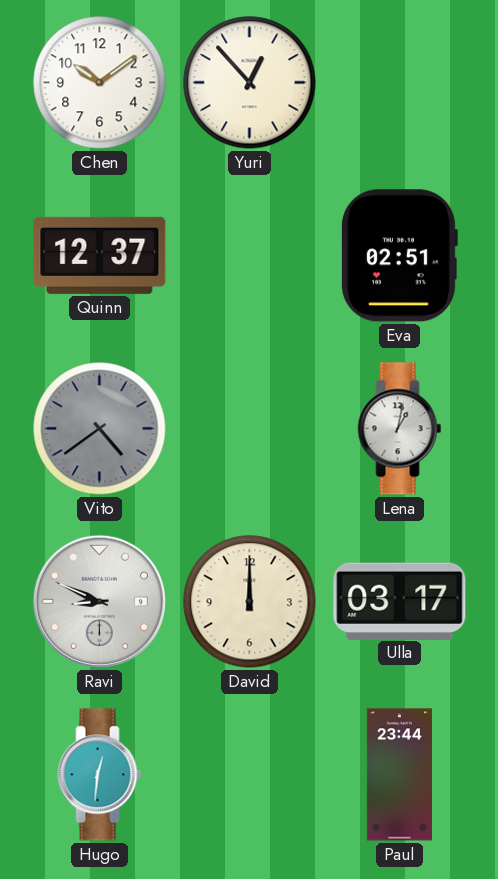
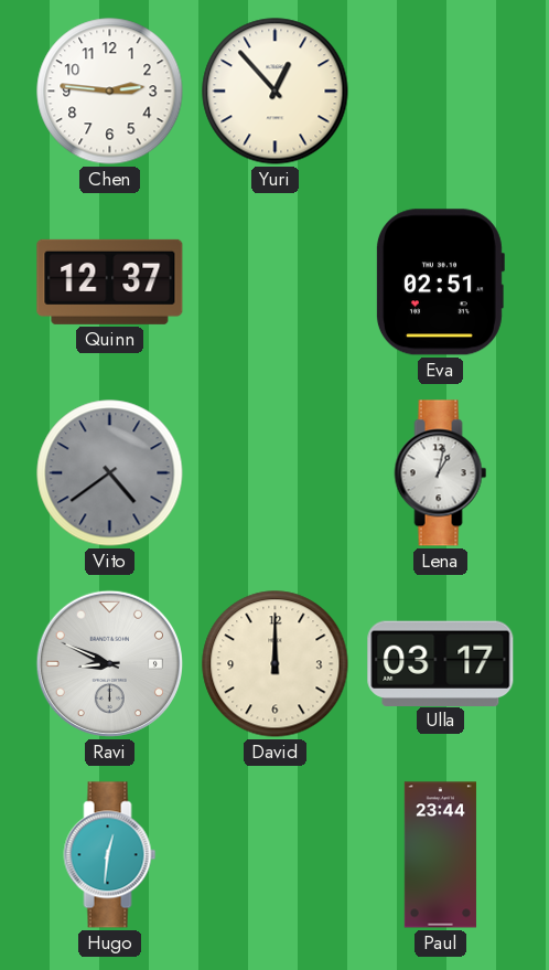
Chen: 10:09 -> 2:46
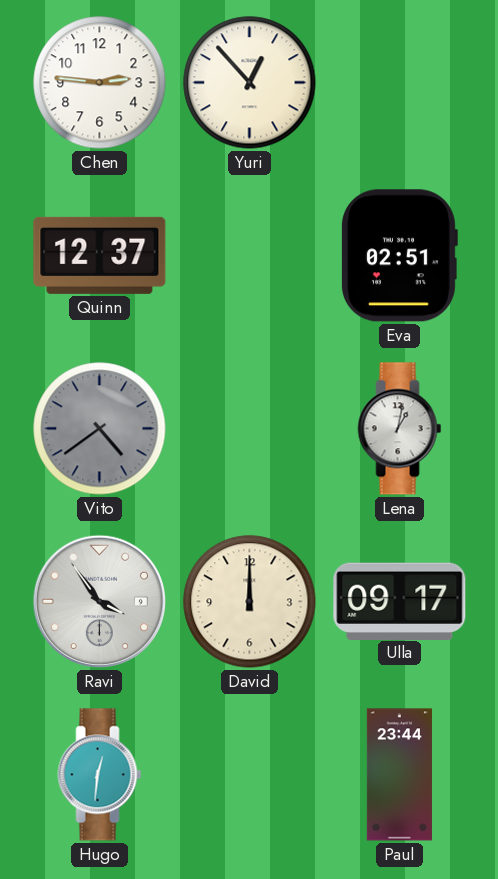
Ravi: 8:49 -> 3:54
Ulla: 03:17 -> 09:17
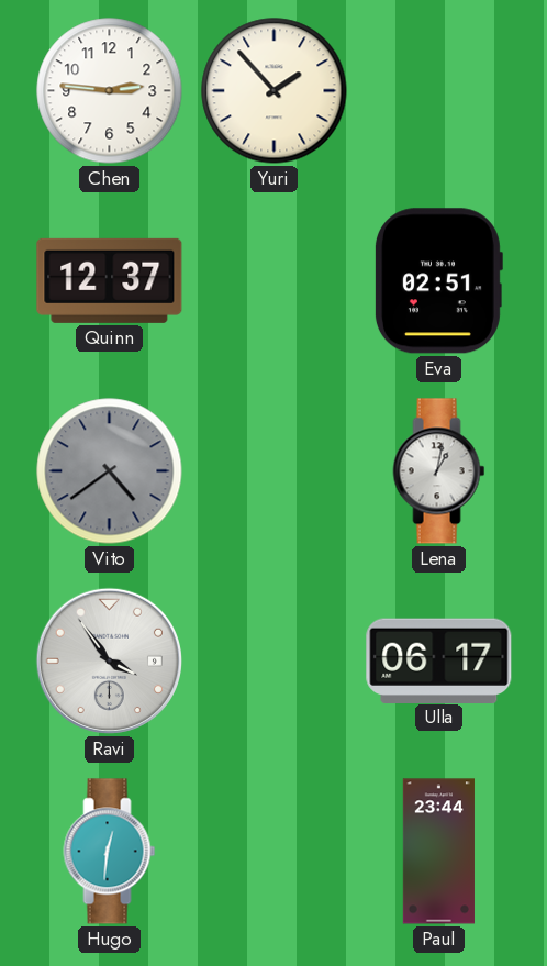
Yuri: 12:53 -> 1:53
David: 12:00 -> none
Ulla: 09:17 -> 06:17
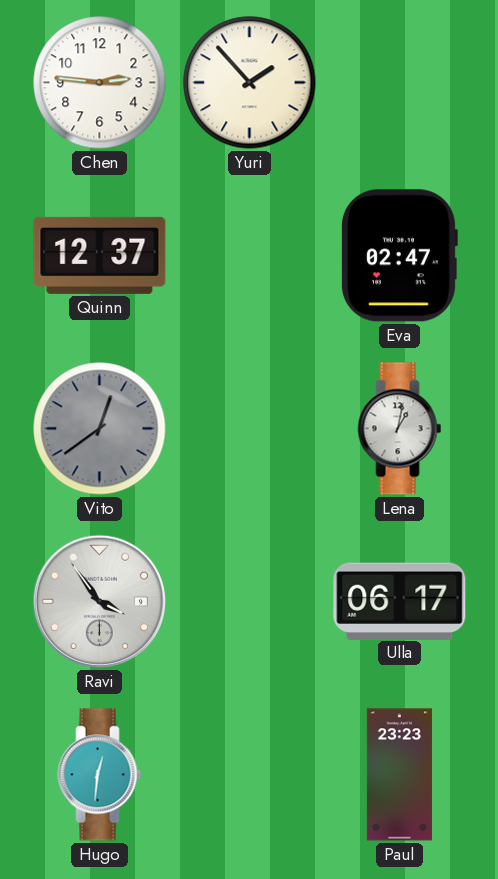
Eva: 02:51 -> 02:47
Vito: 4:39 -> 12:39
Paul: 23:44 -> 23:23
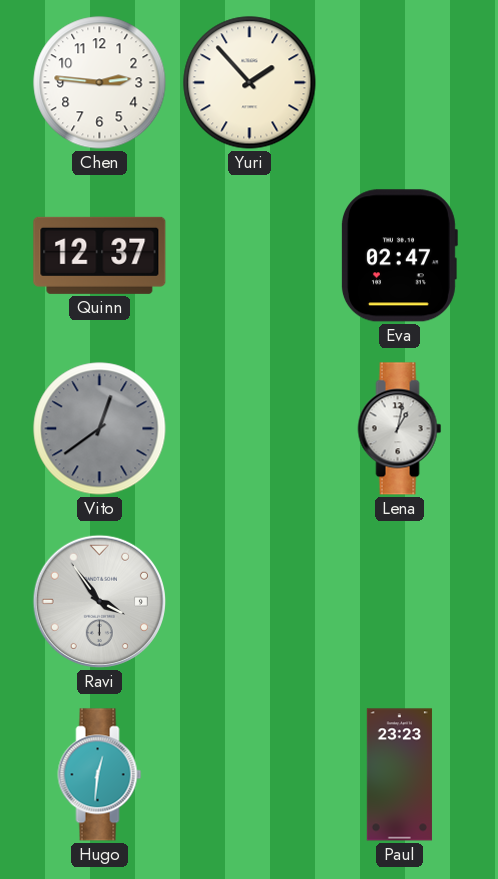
Ulla: 06:17 -> none
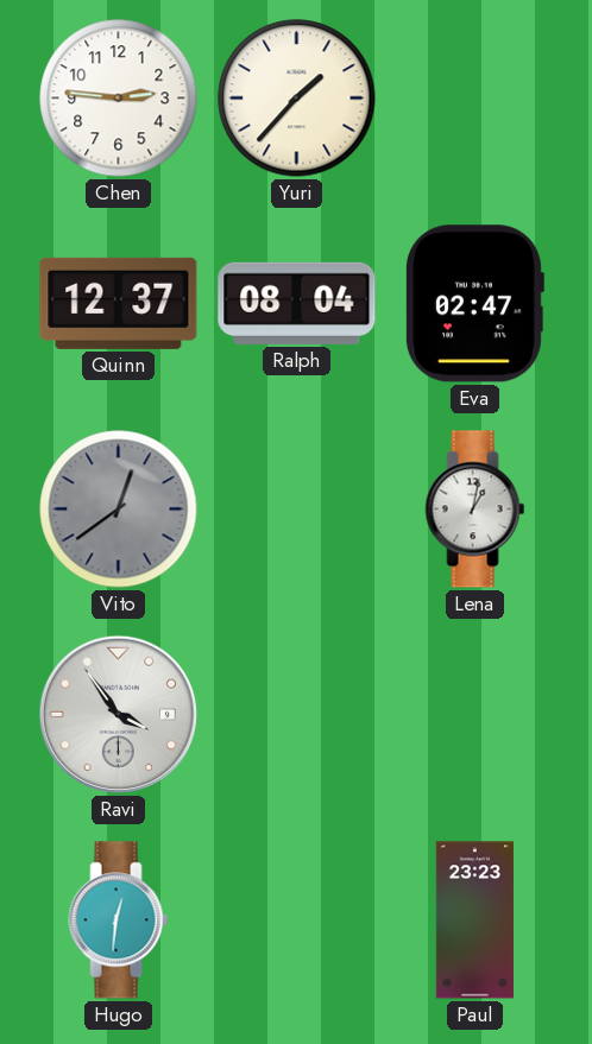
Yuri: 1:53 -> 1:37
Ralph: none -> 08:04
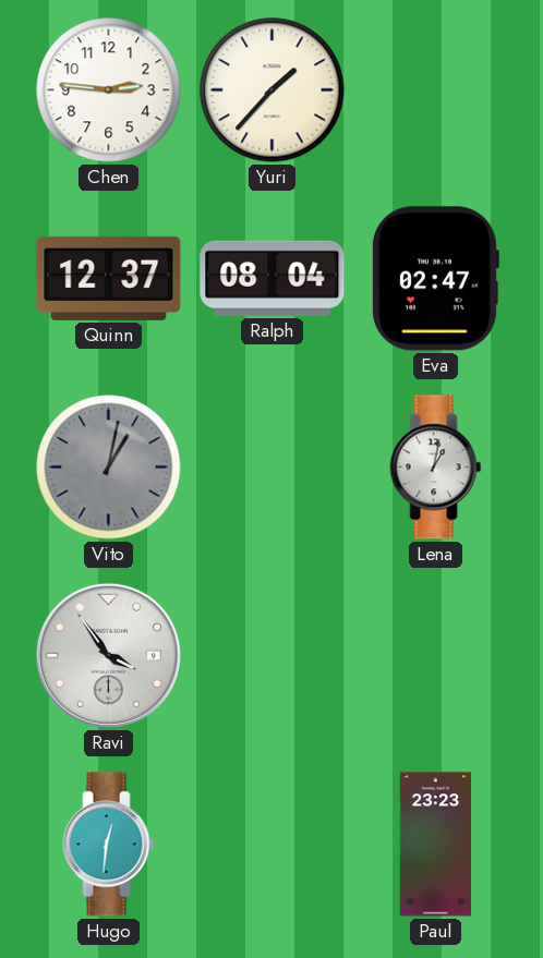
Vito: 12:39 -> 1:02
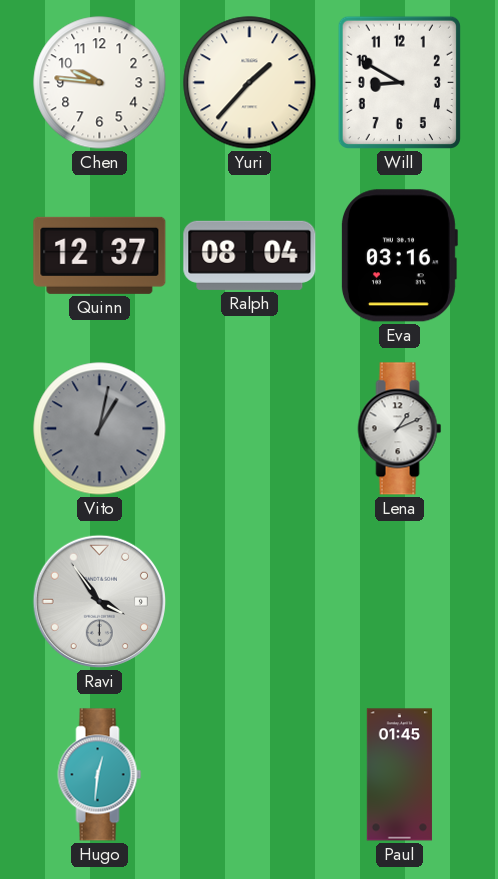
Chen: 2:46 -> 9:46
Will: none -> 8:50
Eva: 02:47 -> 03:16
Lena: 1:02 -> 1:11
Paul: 23:23 -> 01:45
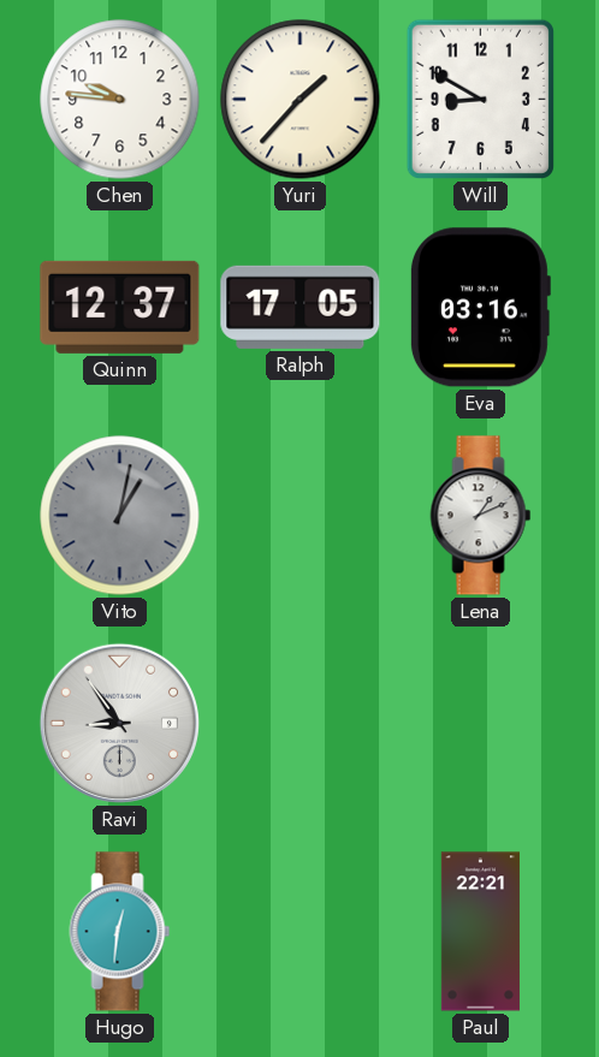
Ralph: 08:04 -> 17:05
Ravi: 3:54 -> 8:54
Paul: 01:45 -> 22:21
